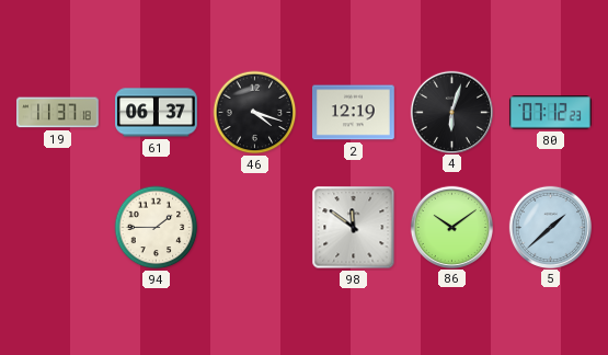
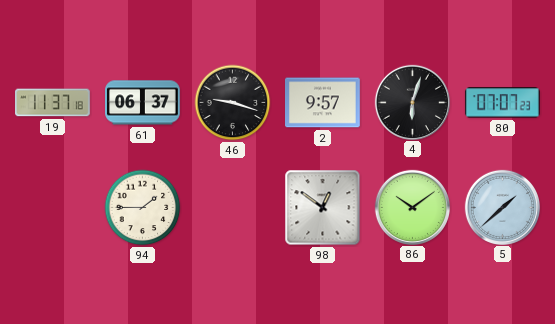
46: 4:18 -> 9:18
2: 12:19 -> 9:57
80: 07:12 -> 07:07
98: 11:51 -> 12:51
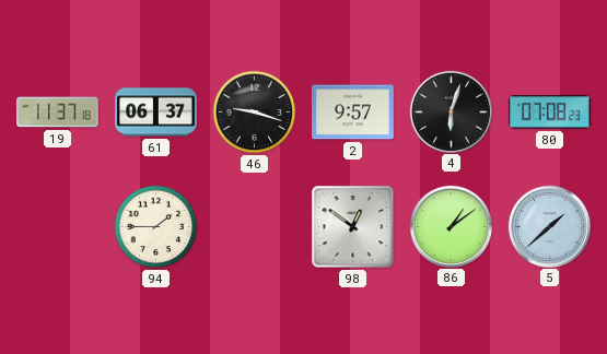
80: 07:07 -> 07:08
86: 10:09 -> 1:09
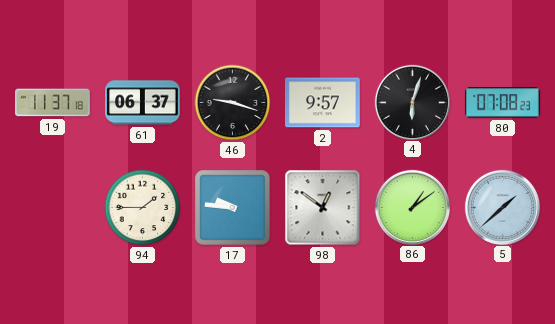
17: none -> 9:46
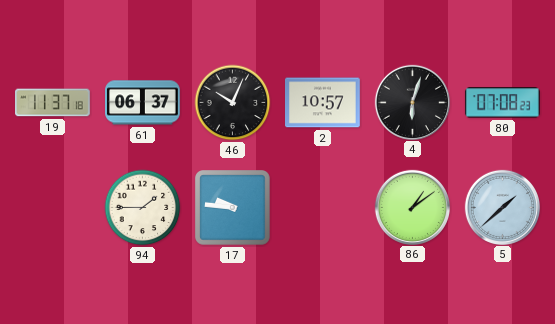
46: 9:18 -> 10:04
2: 9:57 -> 10:57
98: 12:51 -> none
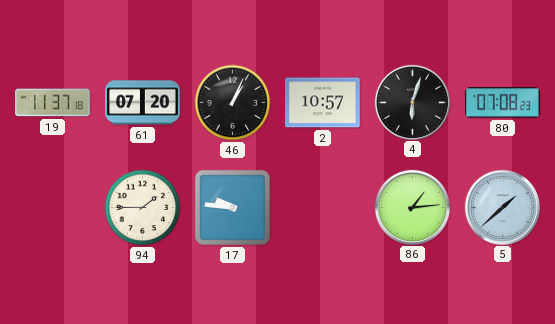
61: 06:37 -> 07:20
46: 10:04 -> 1:04
86: 1:09 -> 1:14
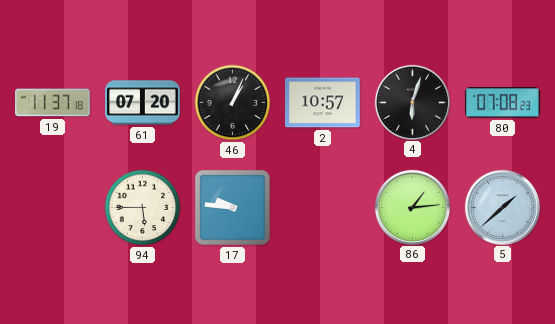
94: 1:45 -> 5:45
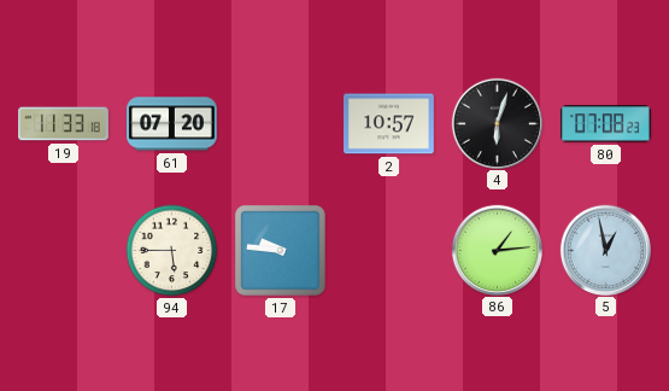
19: 11:37 -> 11:33
46: 1:04 -> none
5: 1:38 -> 12:58
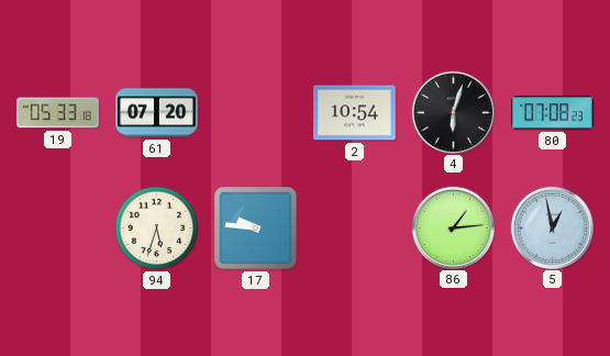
19: 11:33 -> 05:33
2: 10:57 -> 10:54
94: 5:45 -> 5:33
